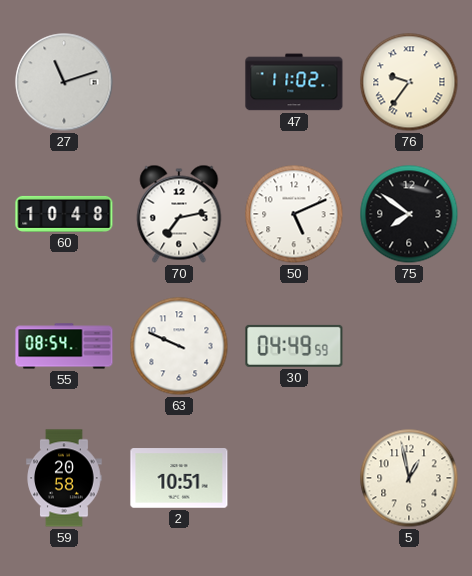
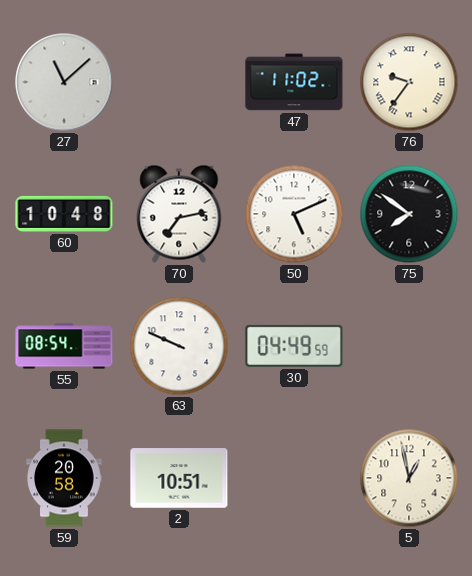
27: 11:12 -> 11:08
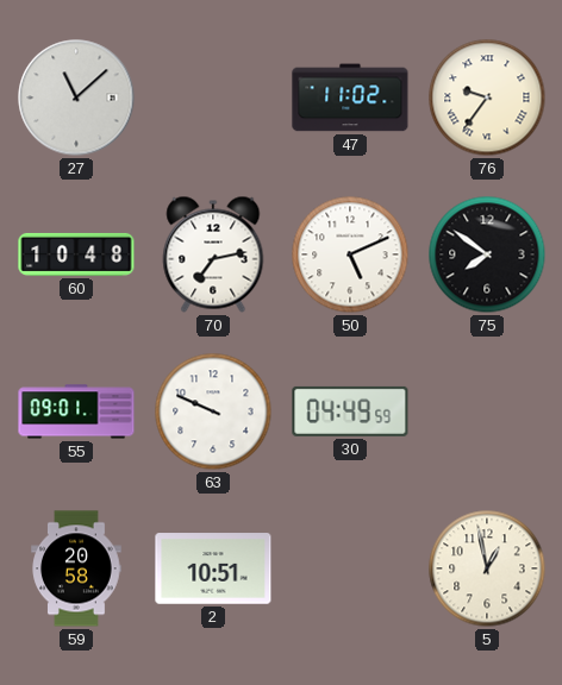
55: 08:54 -> 09:01
